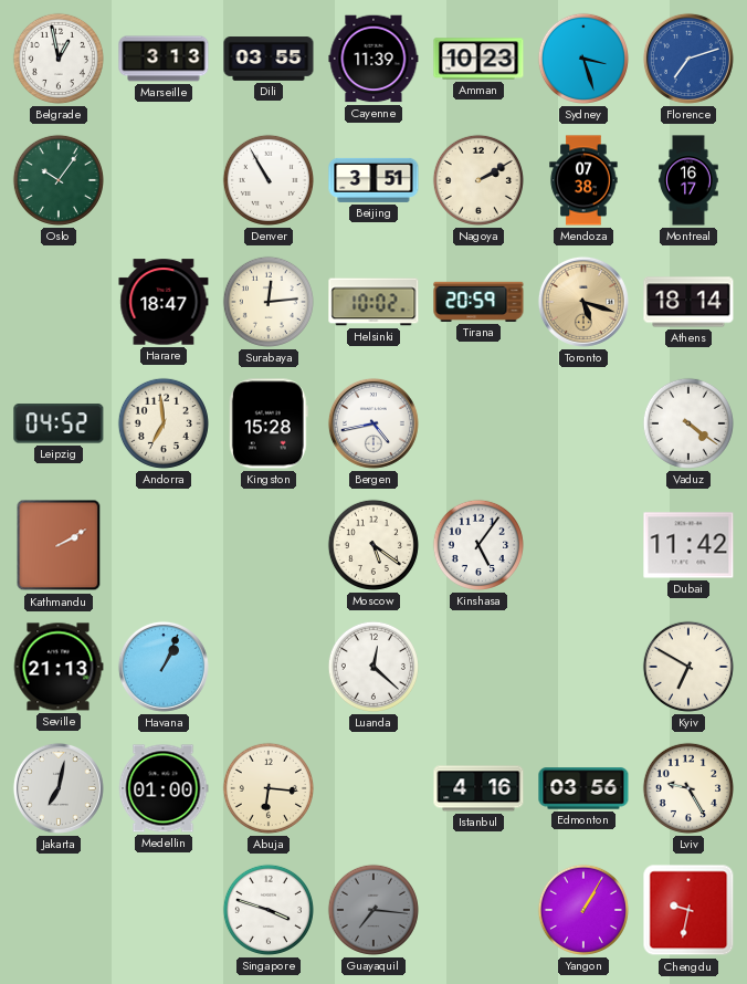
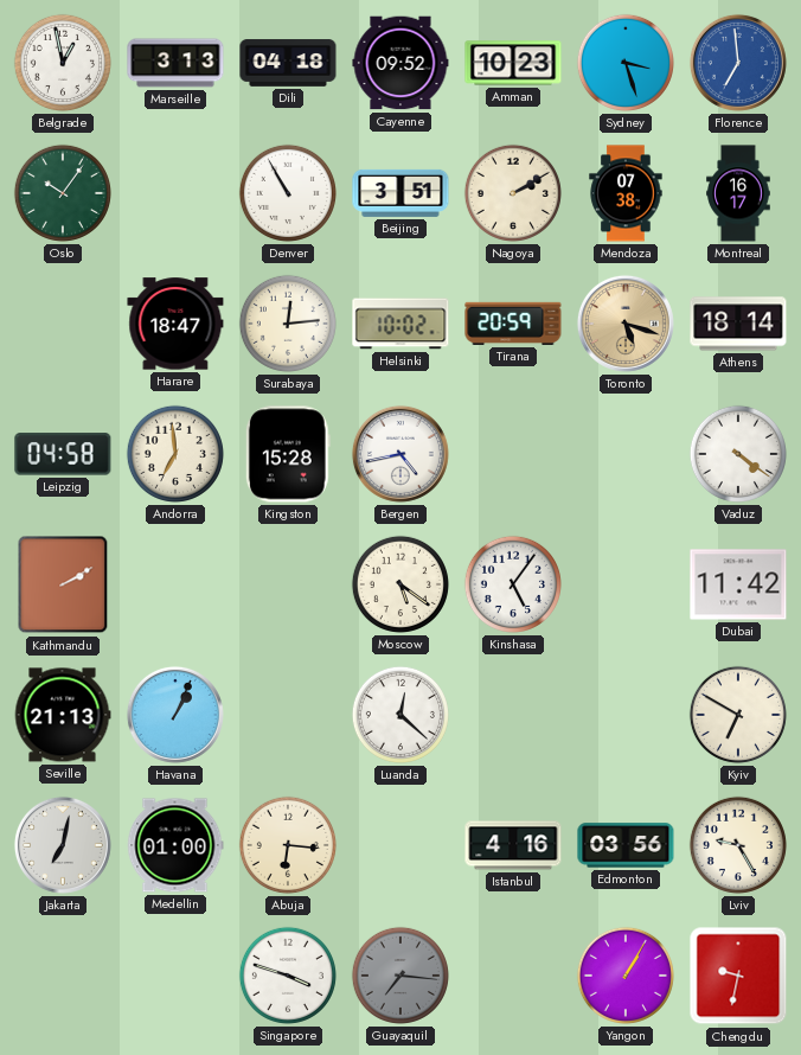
Dili: 03:55 -> 04:18
Cayenne: 11:39 -> 09:52
Florence: 7:12 -> 6:59
Leipzig: 04:52 -> 04:58
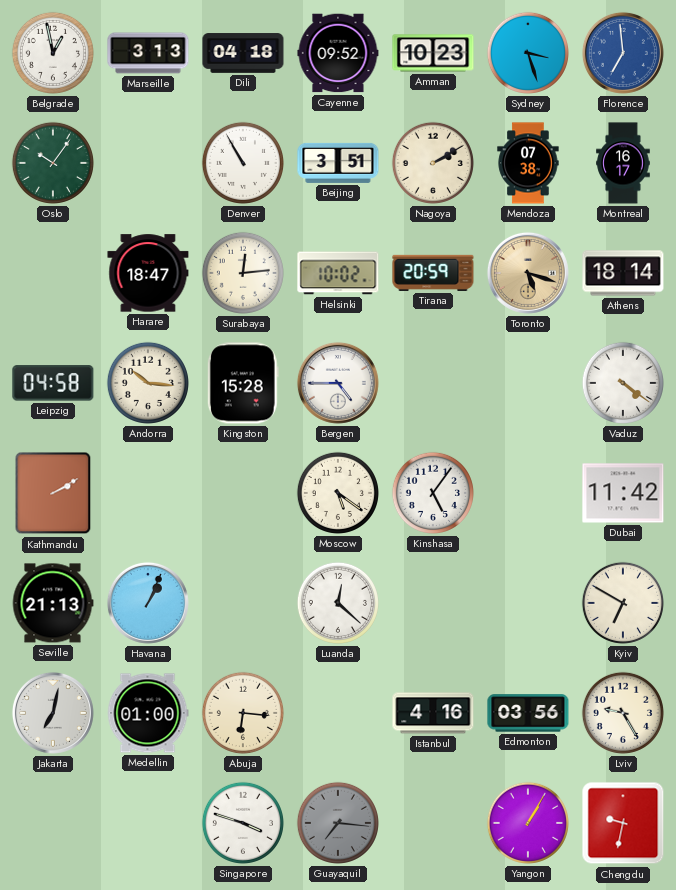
Andorra: 6:59 -> 10:16
Bergen: 4:43 -> 4:45
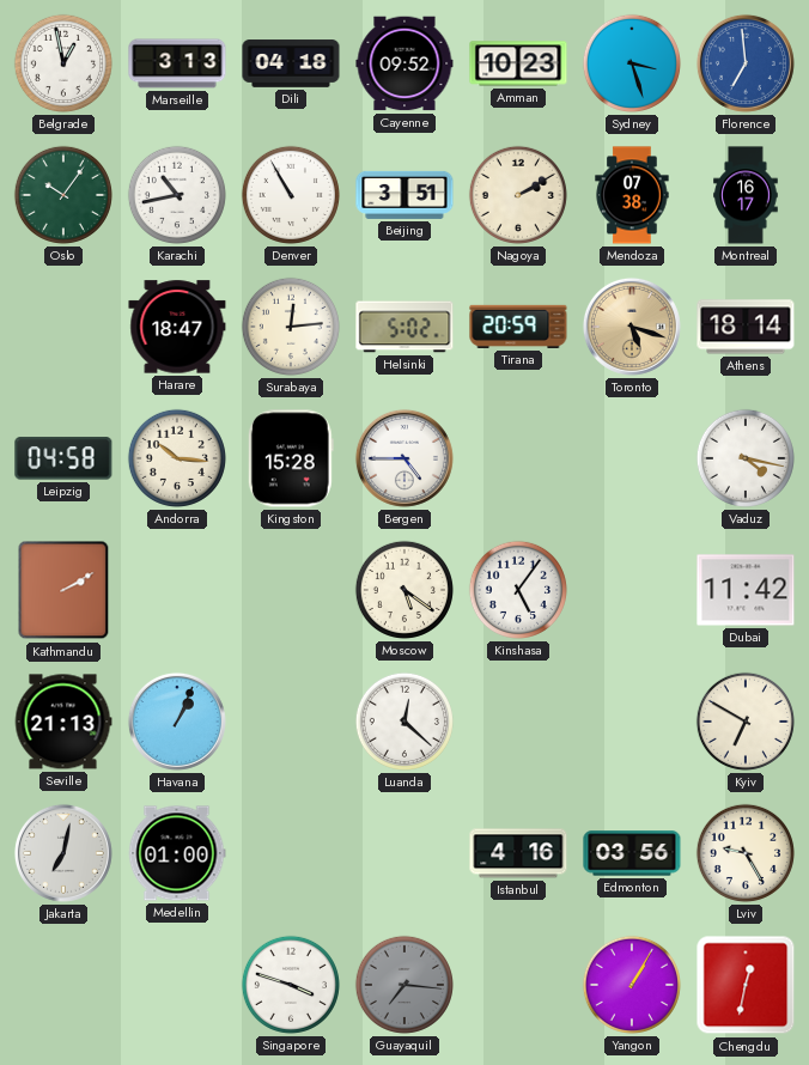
Karachi: none -> 10:43
Helsinki: 10:02 -> 5:02
Vaduz: 4:21 -> 4:17
Abuja: 6:16 -> none
Chengdu: 9:32 -> 12:32
